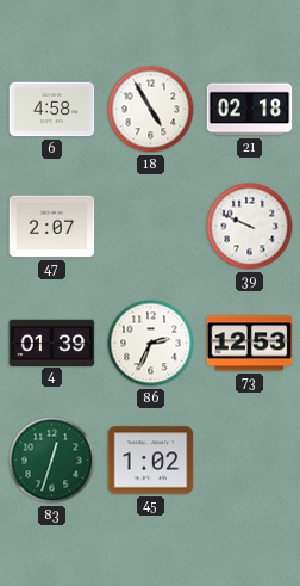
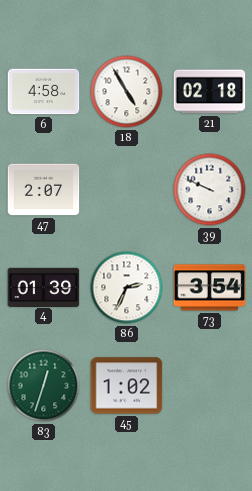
73: 12:53 -> 3:54
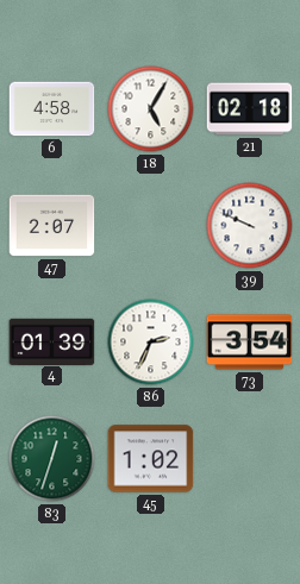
18: 4:55 -> 5:05
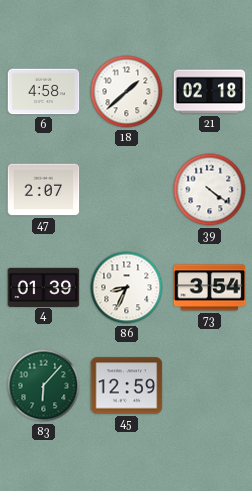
18: 5:05 -> 1:38
39: 9:49 -> 4:21
86: 2:34 -> 8:34
83: 12:33 -> 6:07
45: 1:02 -> 12:59
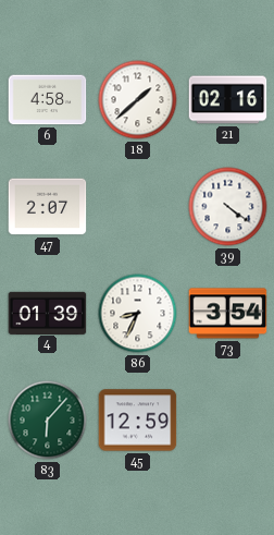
21: 02:18 -> 02:16
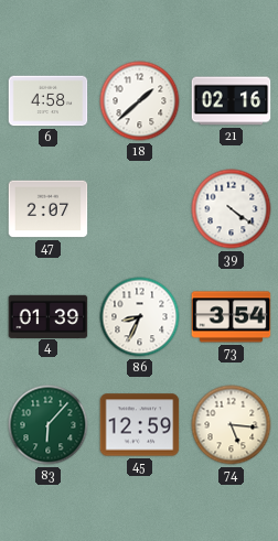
74: none -> 5:16
